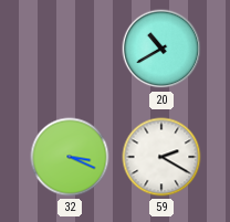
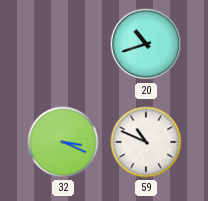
20: 10:40 -> 10:42
59: 2:20 -> 10:49
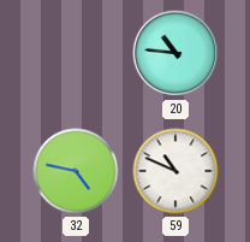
20: 10:42 -> 10:46
32: 3:19 -> 4:47
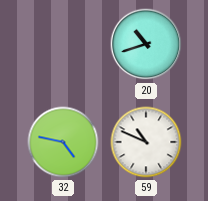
20: 10:46 -> 10:42
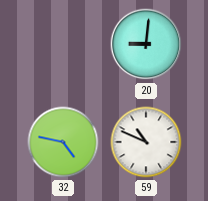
20: 10:42 -> 9:01
